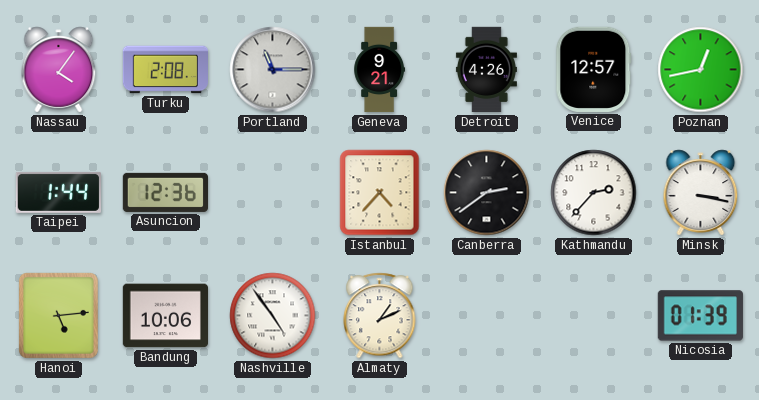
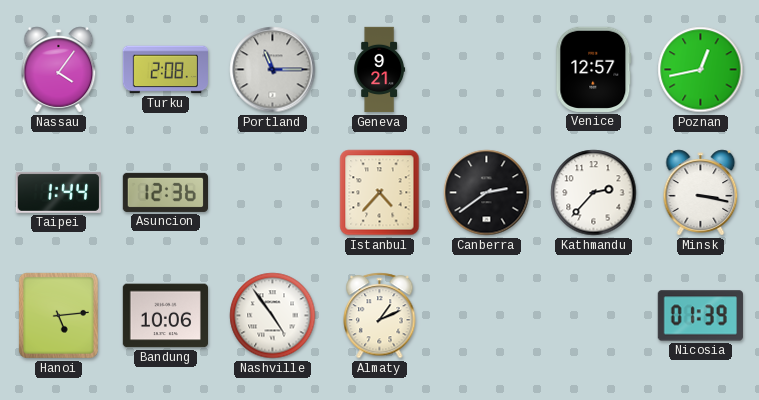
Detroit: 4:26 -> none
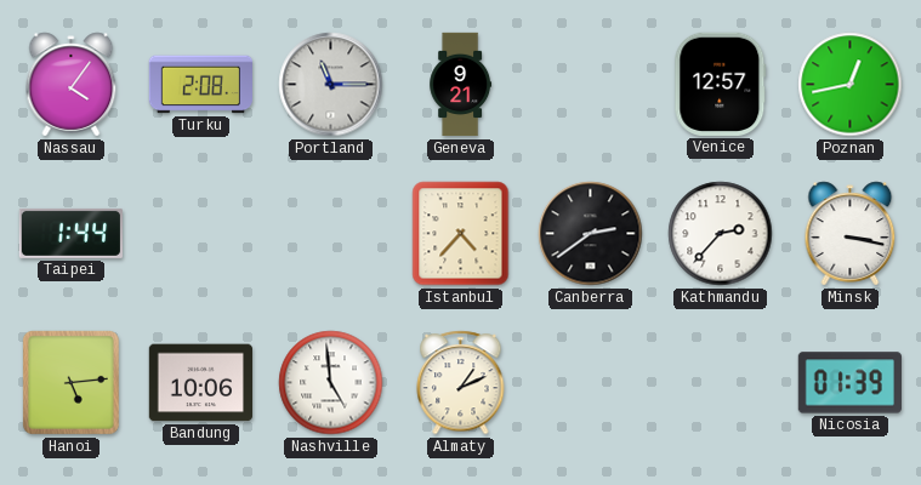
Asuncion: 12:36 -> none
Nashville: 4:54 -> 4:59
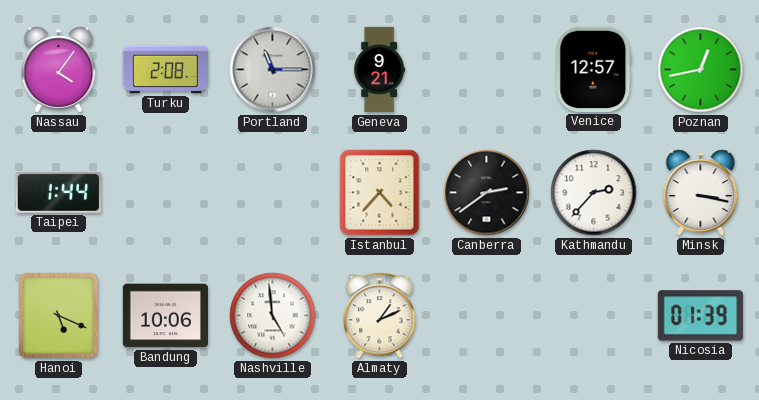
Hanoi: 5:14 -> 5:19
